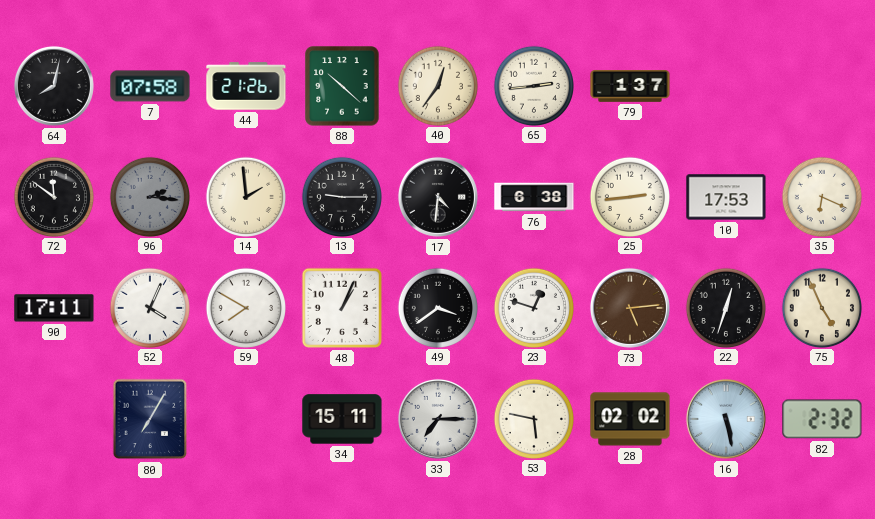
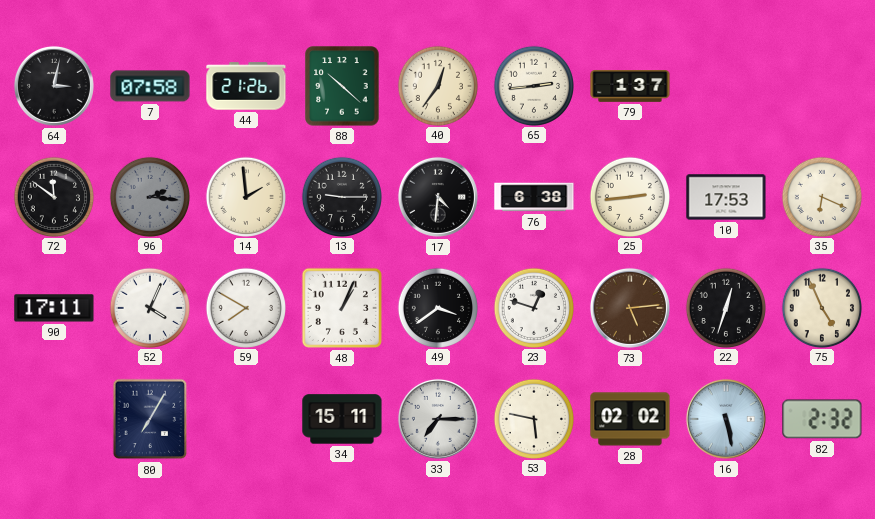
64: 8:02 -> 3:02
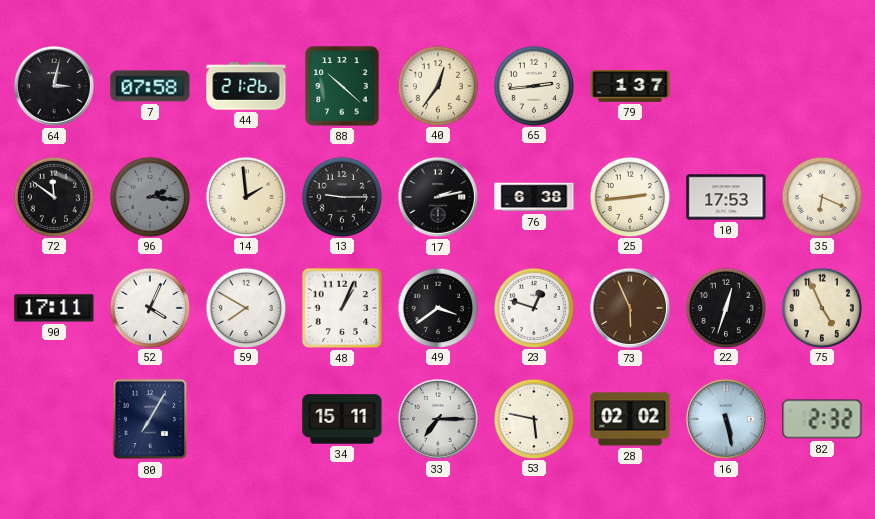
17: 4:31 -> 2:13
73: 5:14 -> 5:56
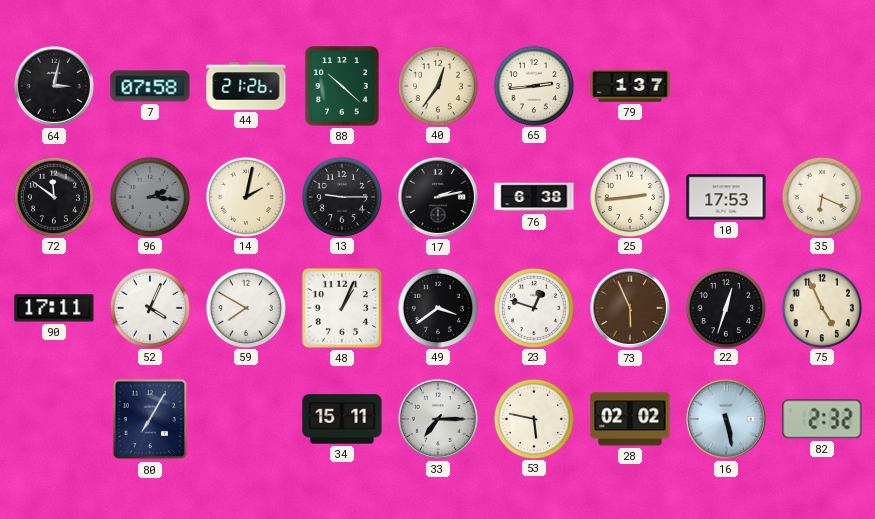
14: 1:59 -> 2:02
